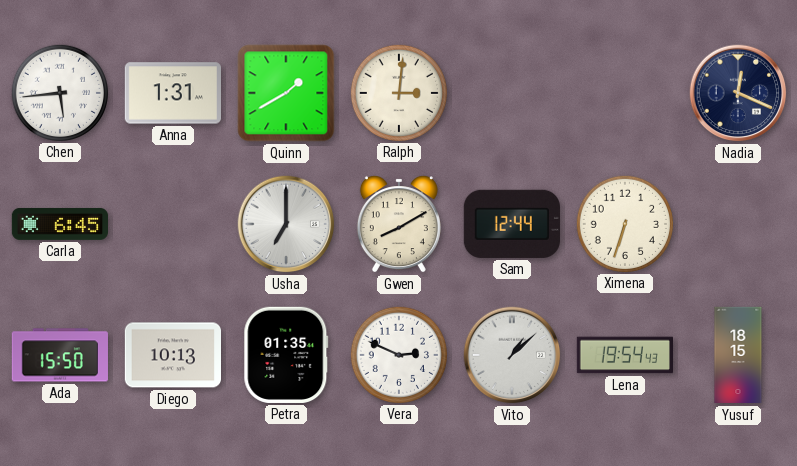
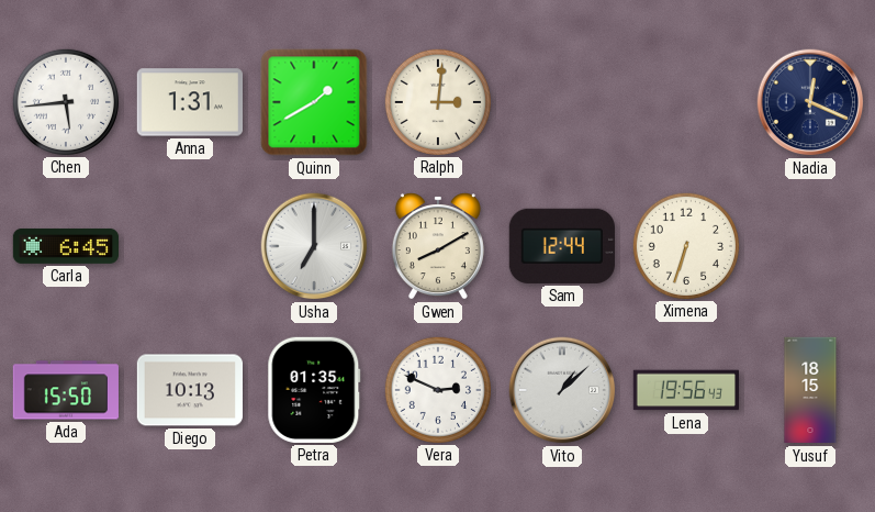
Lena: 19:54 -> 19:56
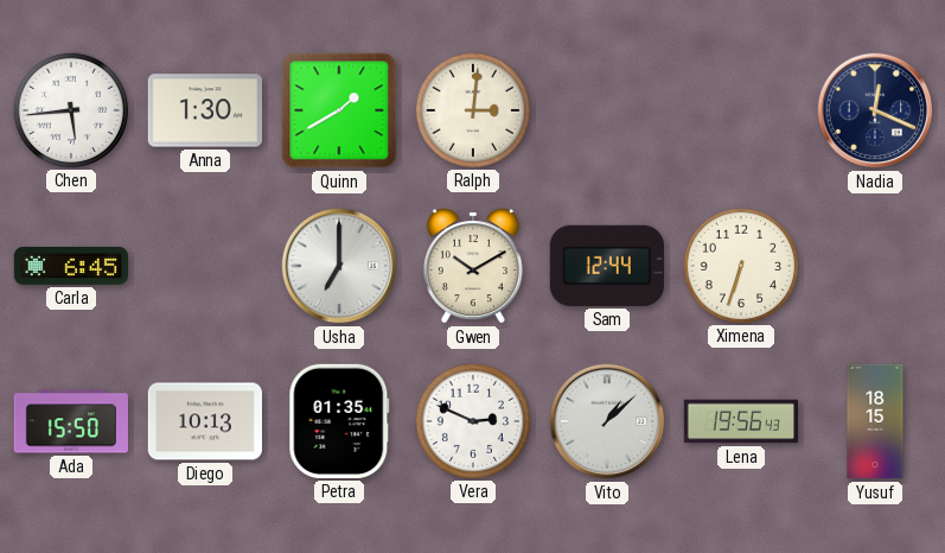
Anna: 1:31 -> 1:30
Gwen: 8:10 -> 10:10
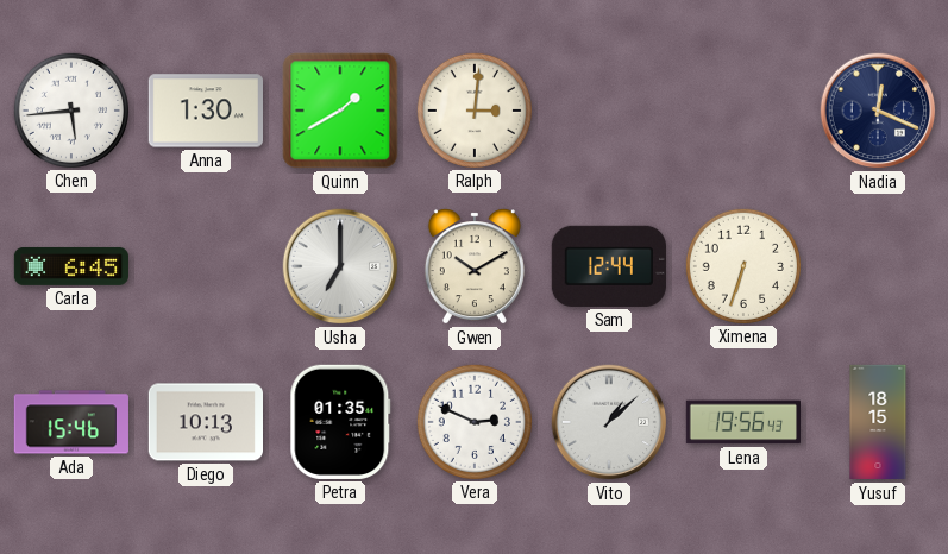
Ada: 15:50 -> 15:46
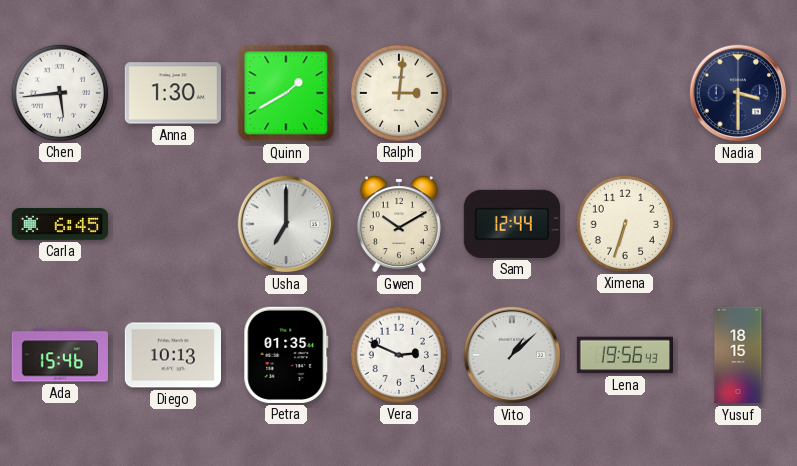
Nadia: 12:19 -> 3:30
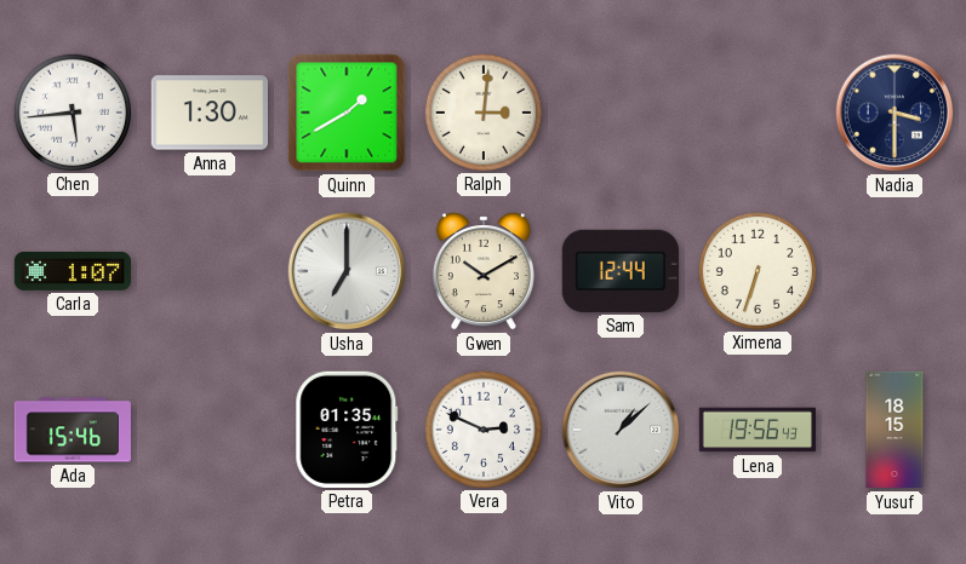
Carla: 6:45 -> 1:07
Diego: 10:13 -> none
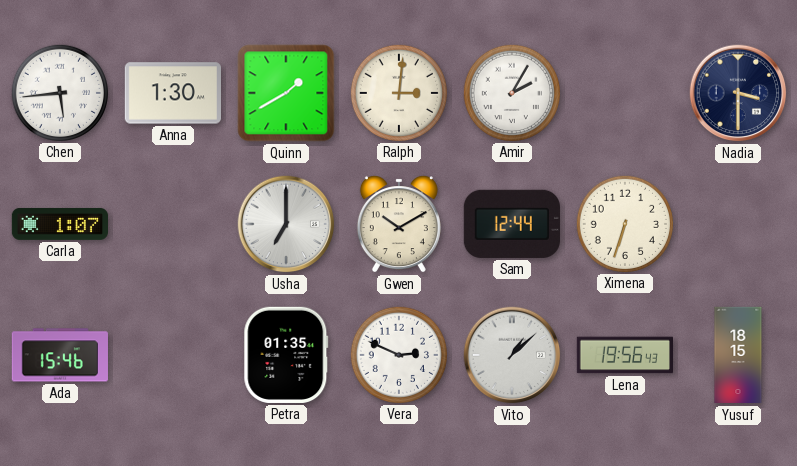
Amir: none -> 2:05
